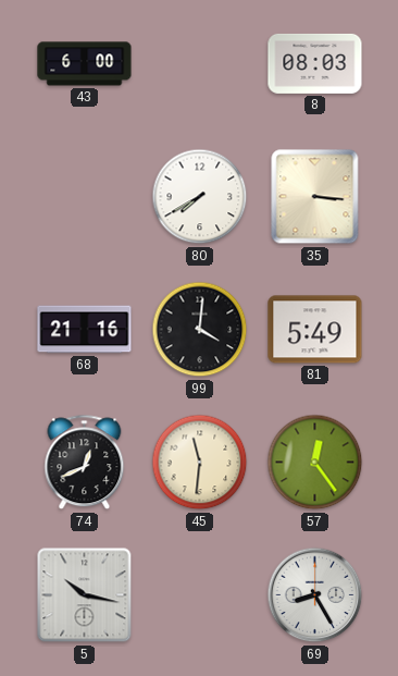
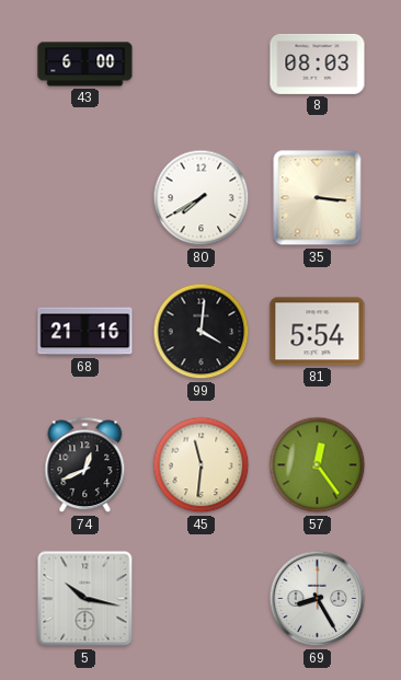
81: 5:49 -> 5:54
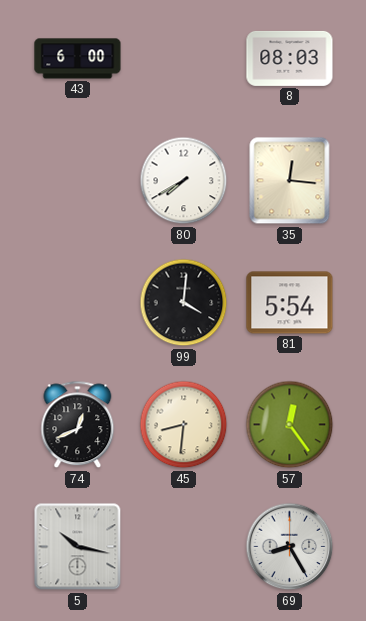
35: 3:16 -> 12:16
68: 21:16 -> none
45: 11:31 -> 8:31
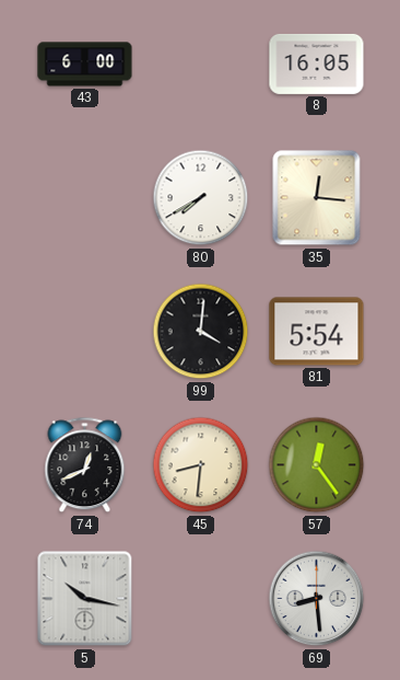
8: 08:03 -> 16:05
69: 8:25 -> 8:29
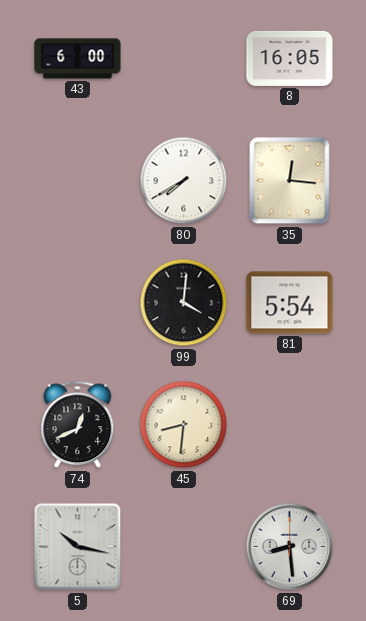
57: 12:24 -> none
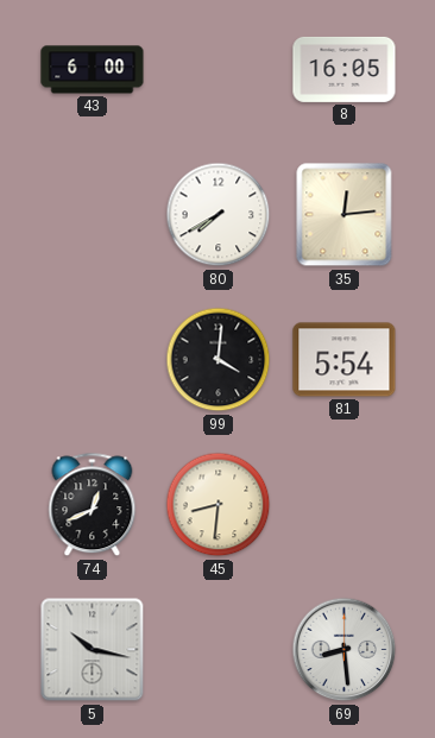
35: 12:16 -> 12:14
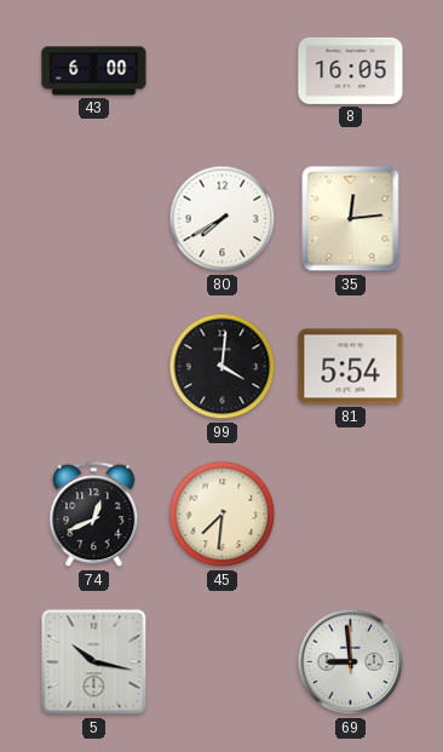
45: 8:31 -> 7:31
69: 8:29 -> 8:59
